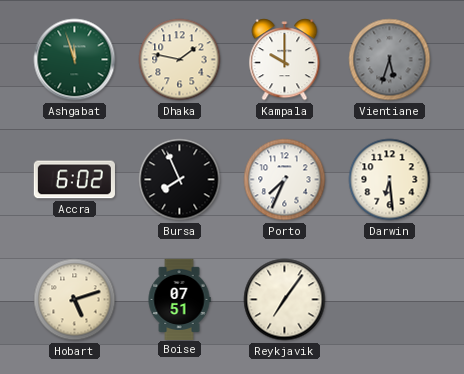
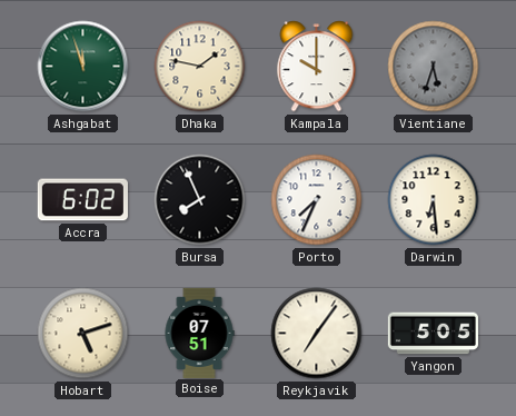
Yangon: none -> 5:05
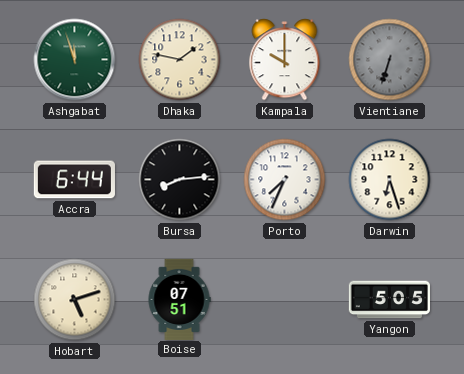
Vientiane: 5:33 -> 6:33
Accra: 6:02 -> 6:44
Bursa: 7:56 -> 8:14
Darwin: 6:29 -> 6:27
Reykjavik: 7:06 -> none
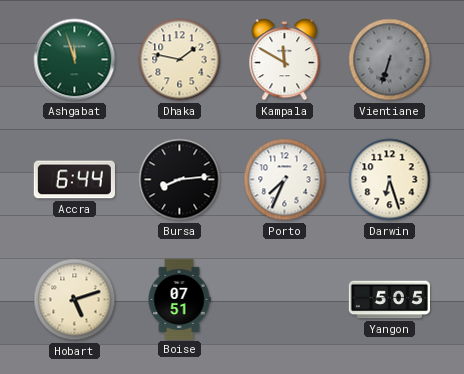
Kampala: 10:00 -> 11:50
